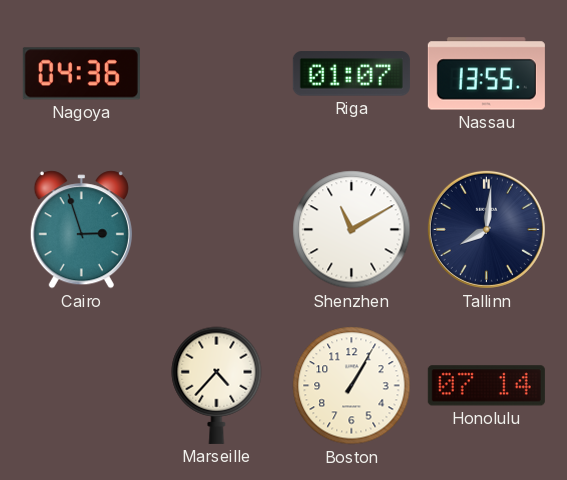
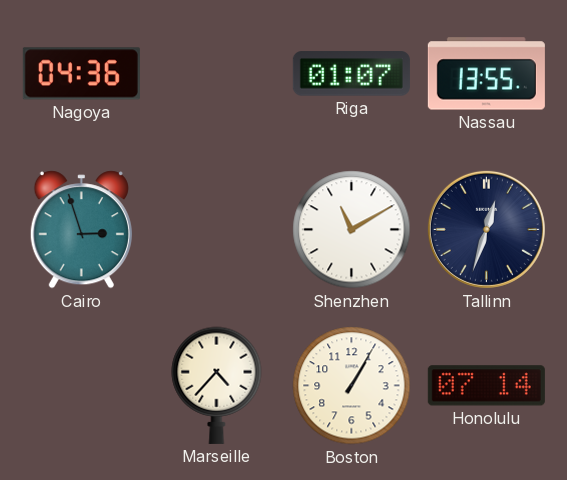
Tallinn: 8:01 -> 12:33
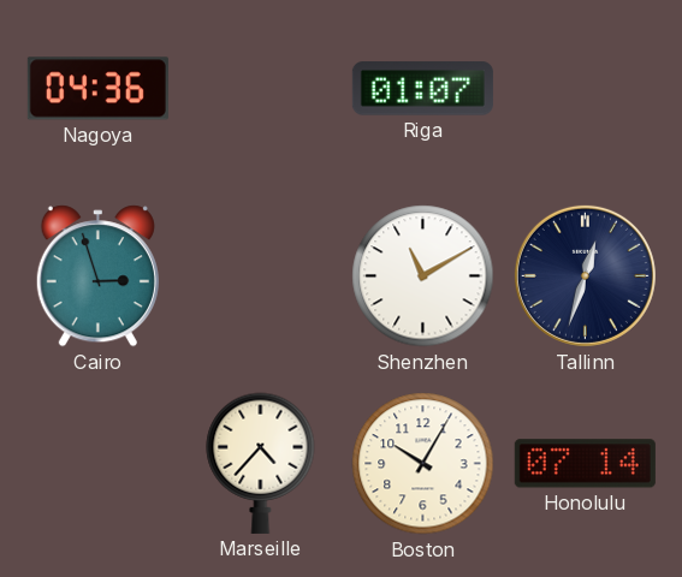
Nassau: 13:55 -> none
Boston: 1:05 -> 10:05
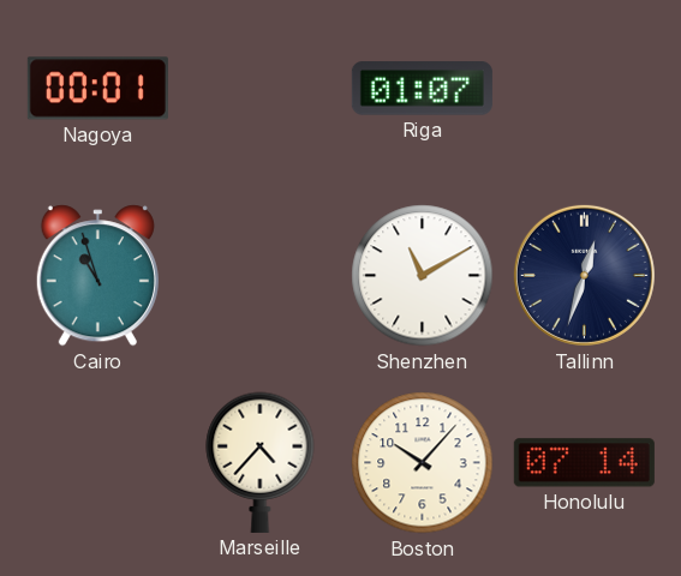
Nagoya: 04:36 -> 00:01
Cairo: 2:57 -> 10:57
Boston: 10:05 -> 10:07
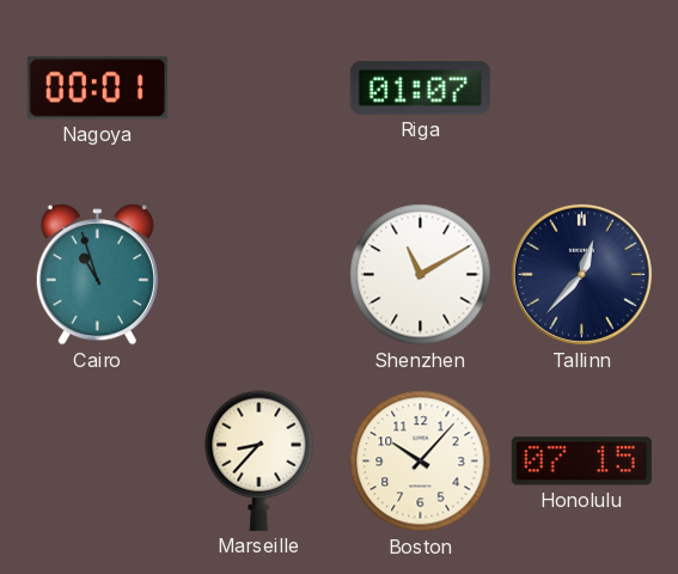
Tallinn: 12:33 -> 12:37
Marseille: 4:37 -> 8:37
Honolulu: 07:14 -> 07:15
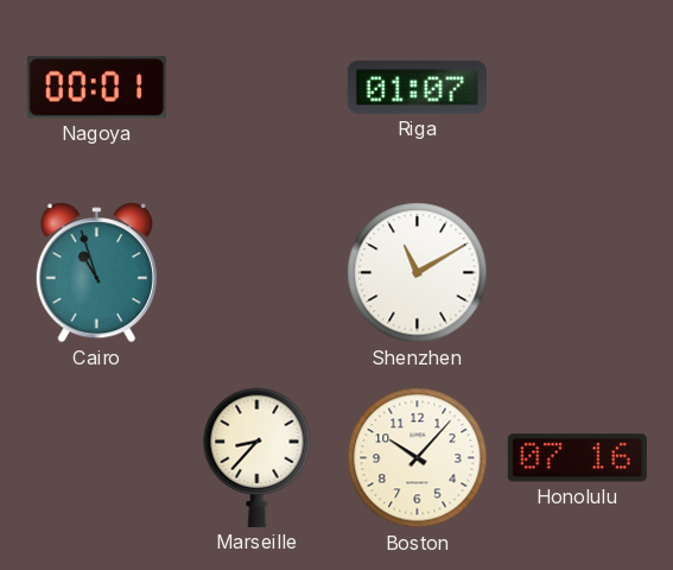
Tallinn: 12:37 -> none
Honolulu: 07:15 -> 07:16
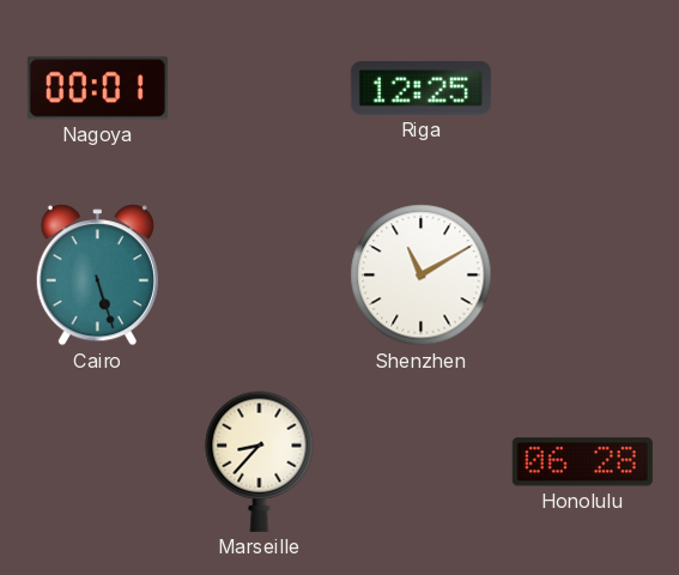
Riga: 01:07 -> 12:25
Cairo: 10:57 -> 5:27
Boston: 10:07 -> none
Honolulu: 07:16 -> 06:28
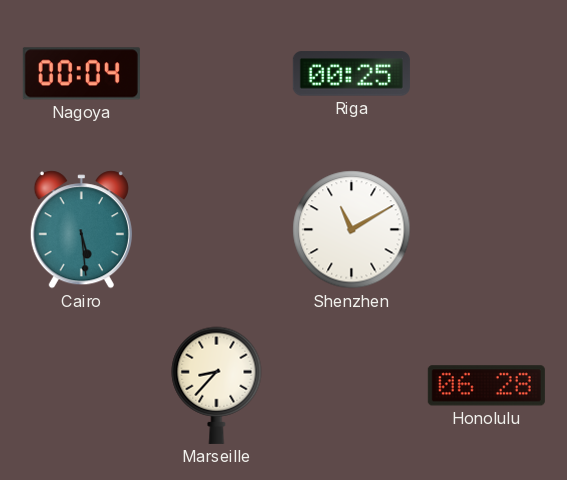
Nagoya: 00:01 -> 00:04
Riga: 12:25 -> 00:25
Cairo: 5:27 -> 5:29
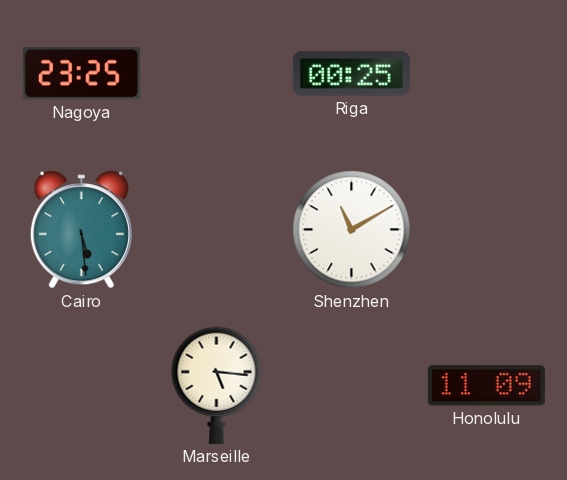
Nagoya: 00:04 -> 23:25
Marseille: 8:37 -> 5:16
Honolulu: 06:28 -> 11:09
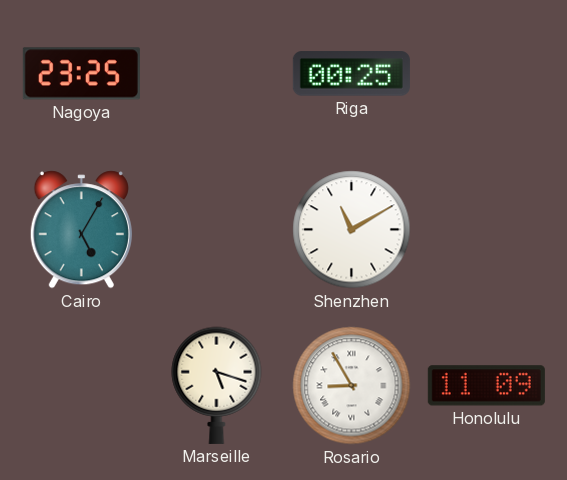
Cairo: 5:29 -> 5:05
Marseille: 5:16 -> 5:18
Rosario: none -> 8:55
